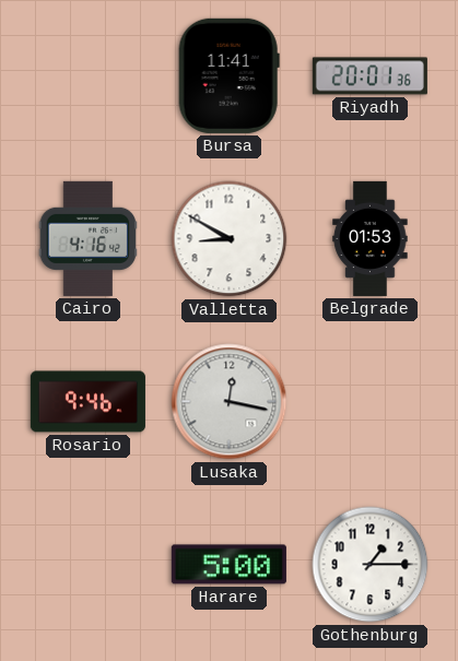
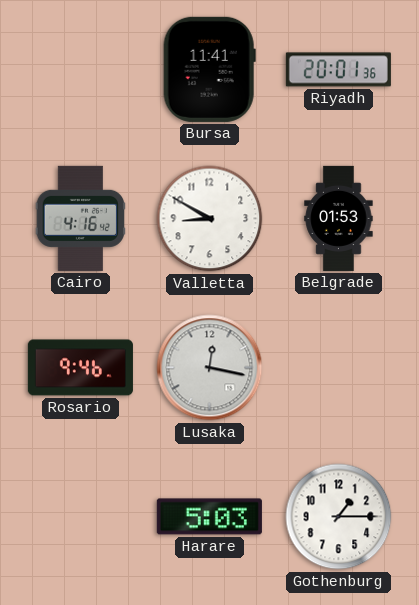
Harare: 5:00 -> 5:03
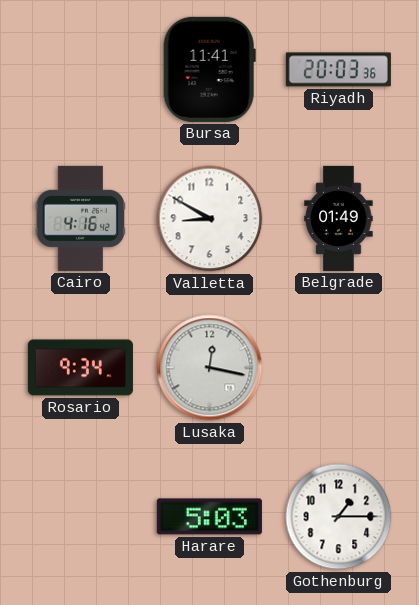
Riyadh: 20:01 -> 20:03
Belgrade: 01:53 -> 01:49
Rosario: 9:46 -> 9:34
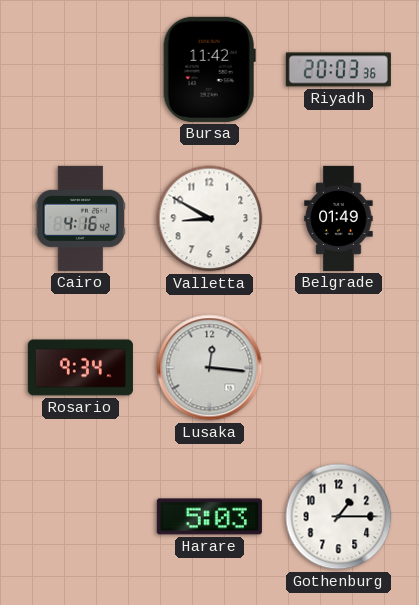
Bursa: 11:41 -> 11:42
Lusaka: 12:17 -> 12:16
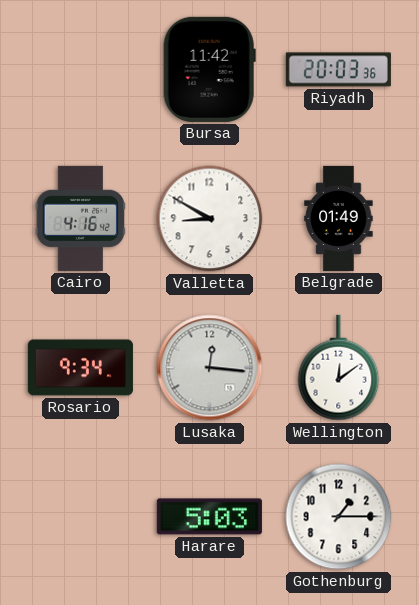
Wellington: none -> 12:09
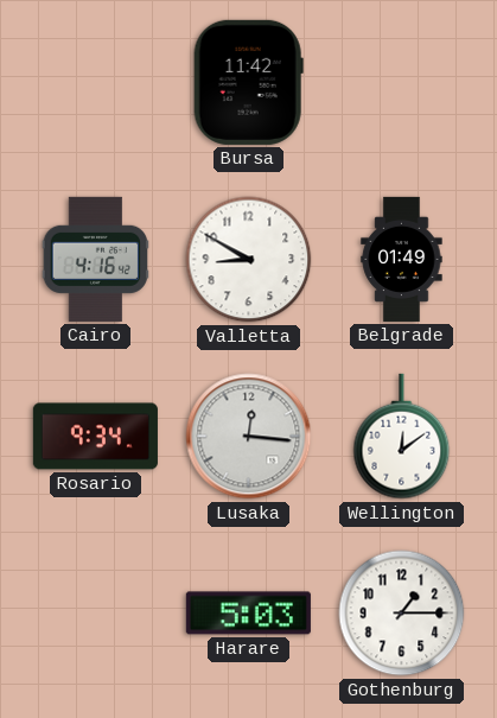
Riyadh: 20:03 -> none
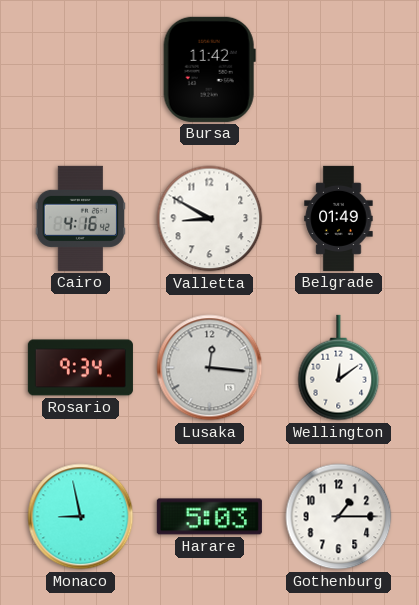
Monaco: none -> 8:58
